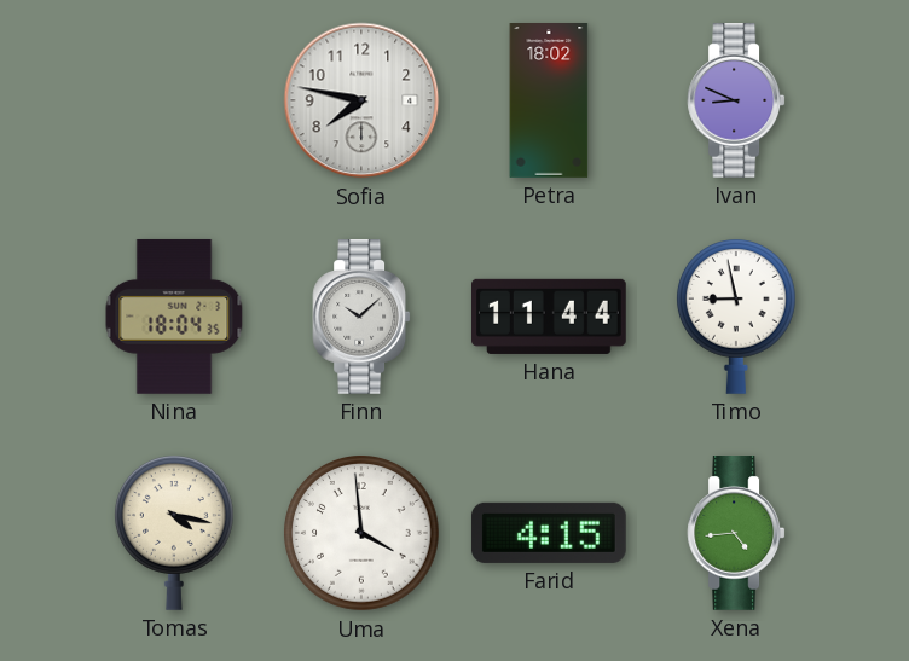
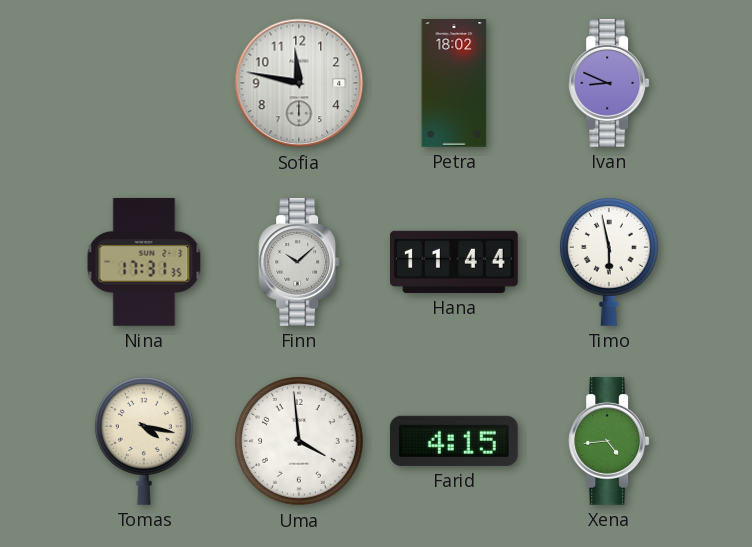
Sofia: 7:47 -> 11:47
Nina: 18:04 -> 17:31
Timo: 8:58 -> 5:58
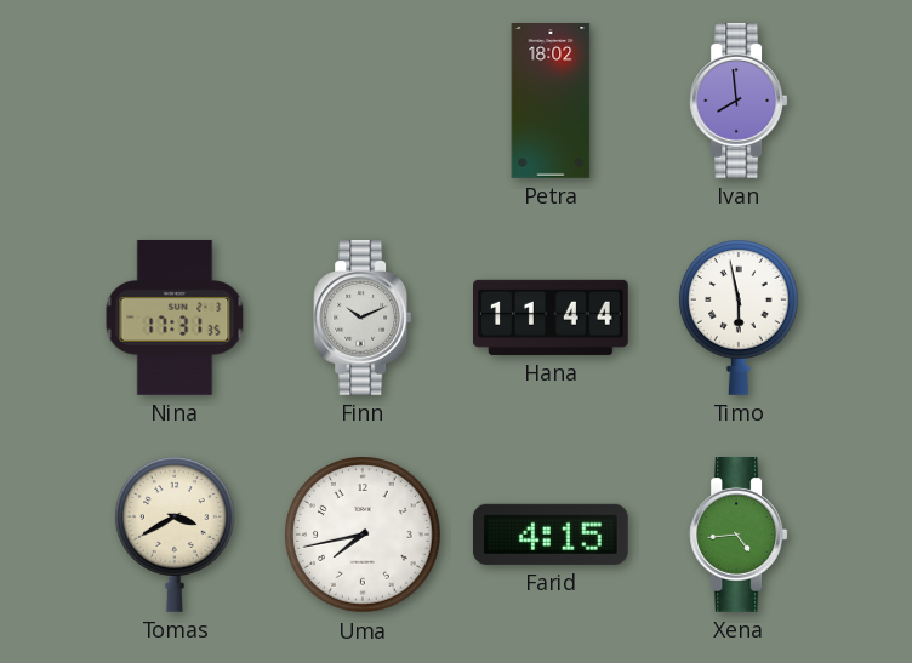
Sofia: 11:47 -> none
Ivan: 8:49 -> 7:59
Finn: 10:08 -> 10:11
Tomas: 4:17 -> 3:40
Uma: 3:59 -> 7:43
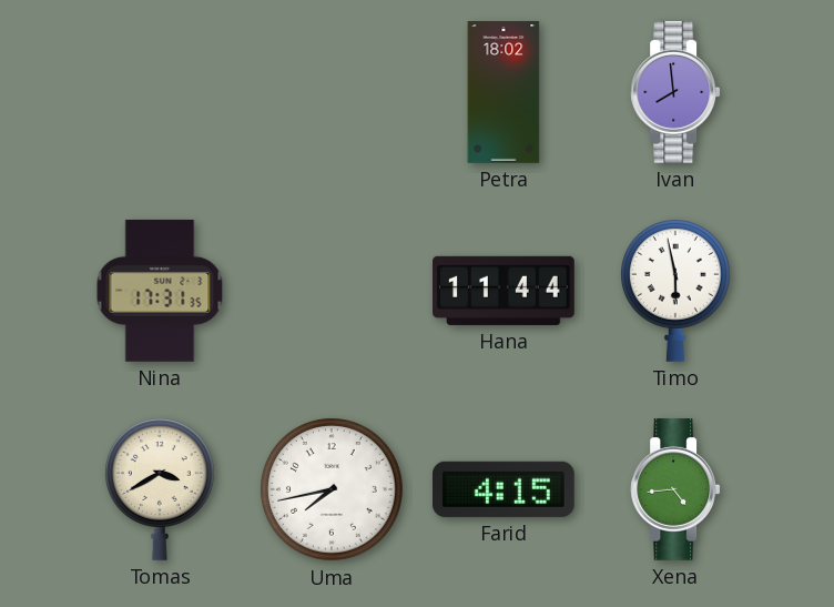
Finn: 10:11 -> none
